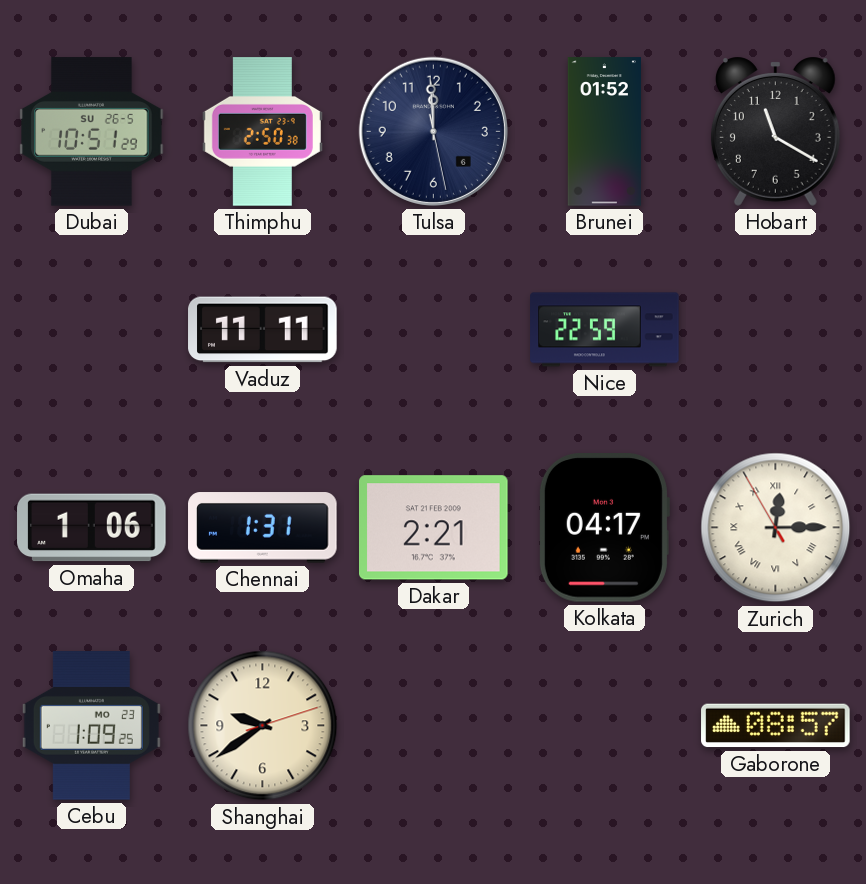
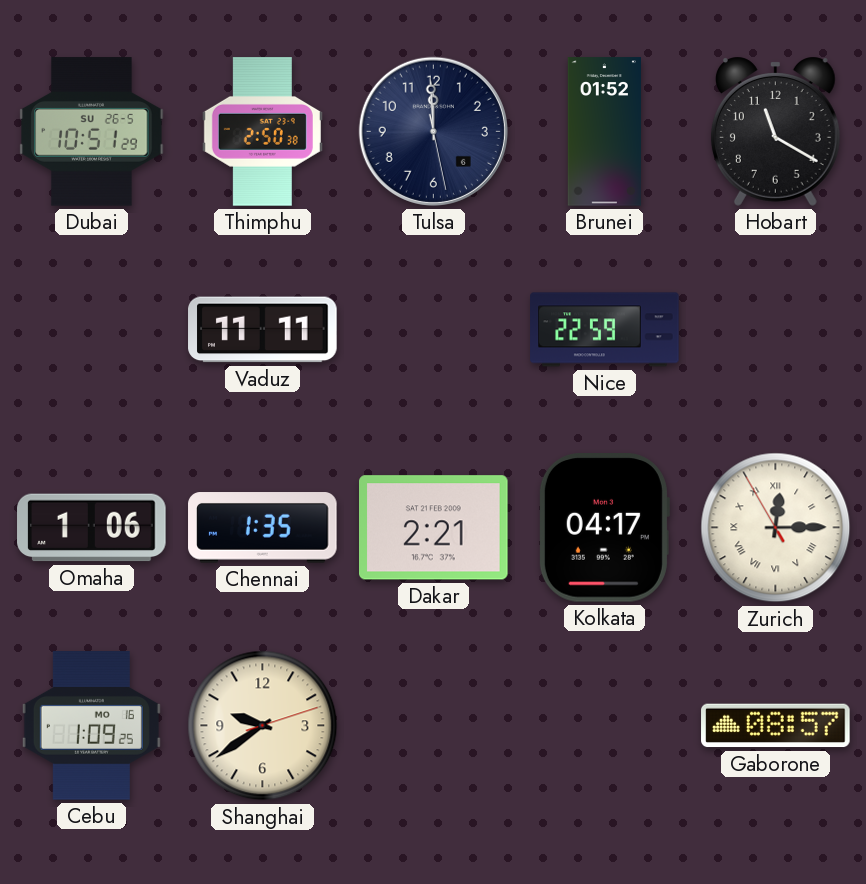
Chennai: 1:31 -> 1:35
Cebu date: MO 23 -> MO 16
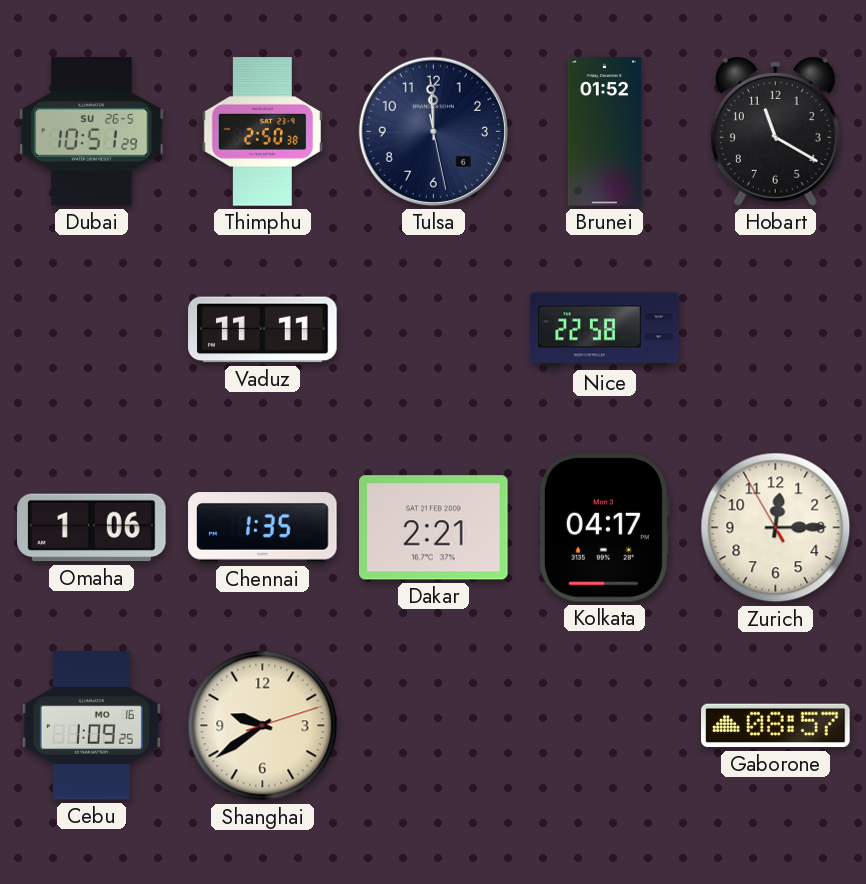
Nice: 22:59 -> 22:58
Zurich numerals: Roman -> Arabic
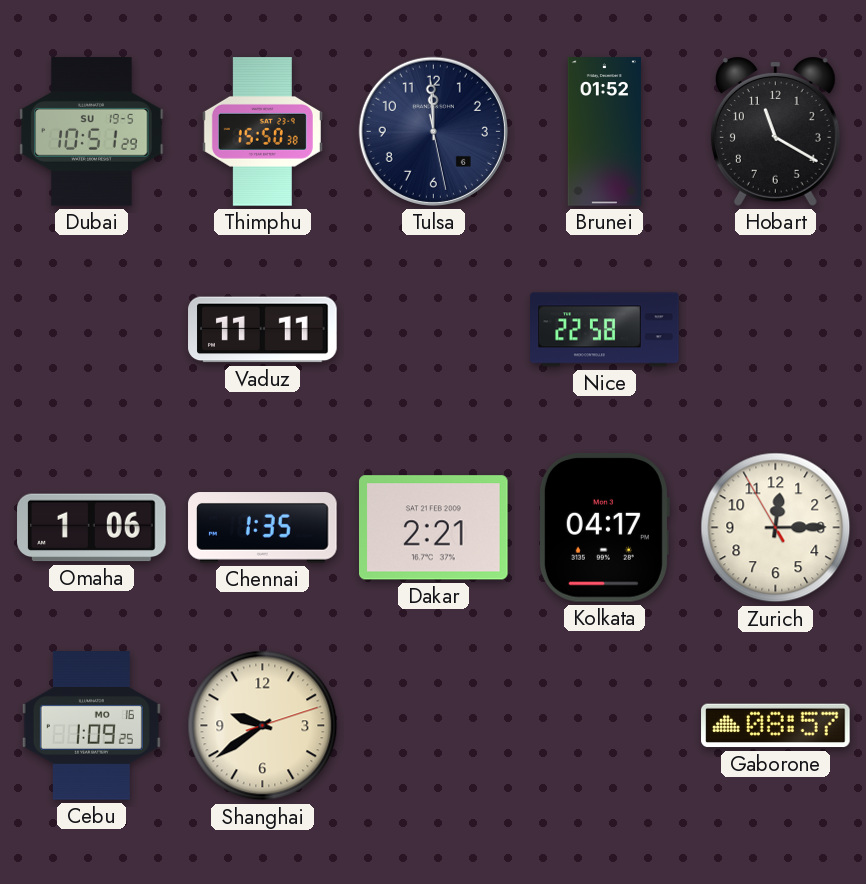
Dubai date: SU 26-5 -> SU 19-5
Thimphu: 2:50 -> 15:50
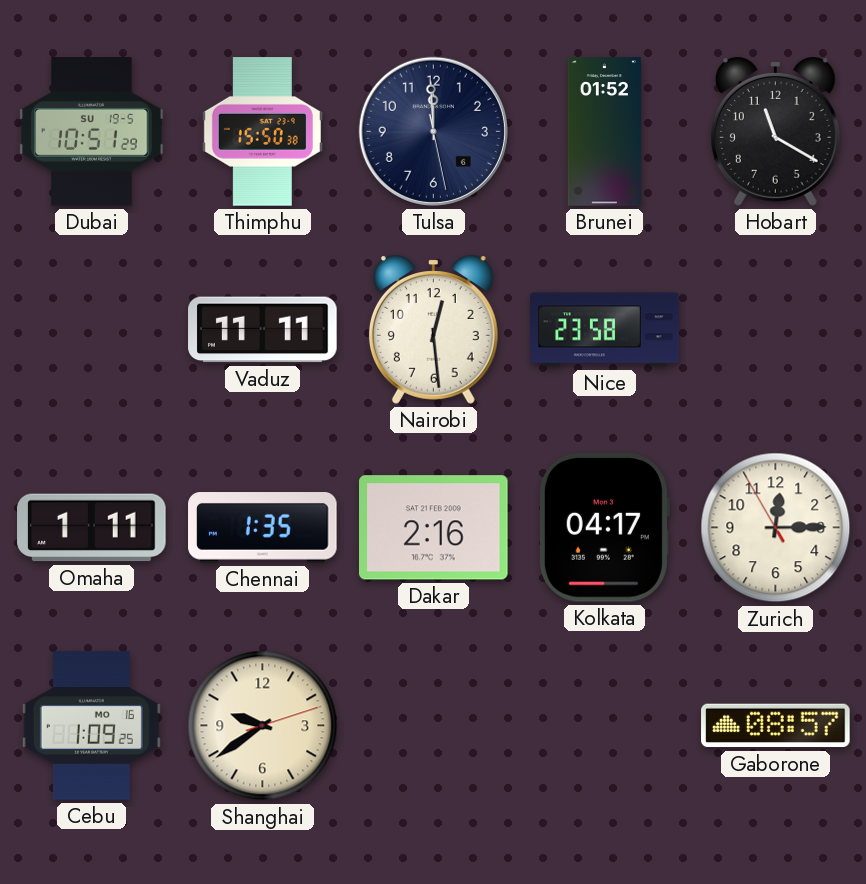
Nairobi: none -> 12:29
Nice: 22:58 -> 23:58
Omaha: 1:06 -> 1:11
Dakar: 2:21 -> 2:16
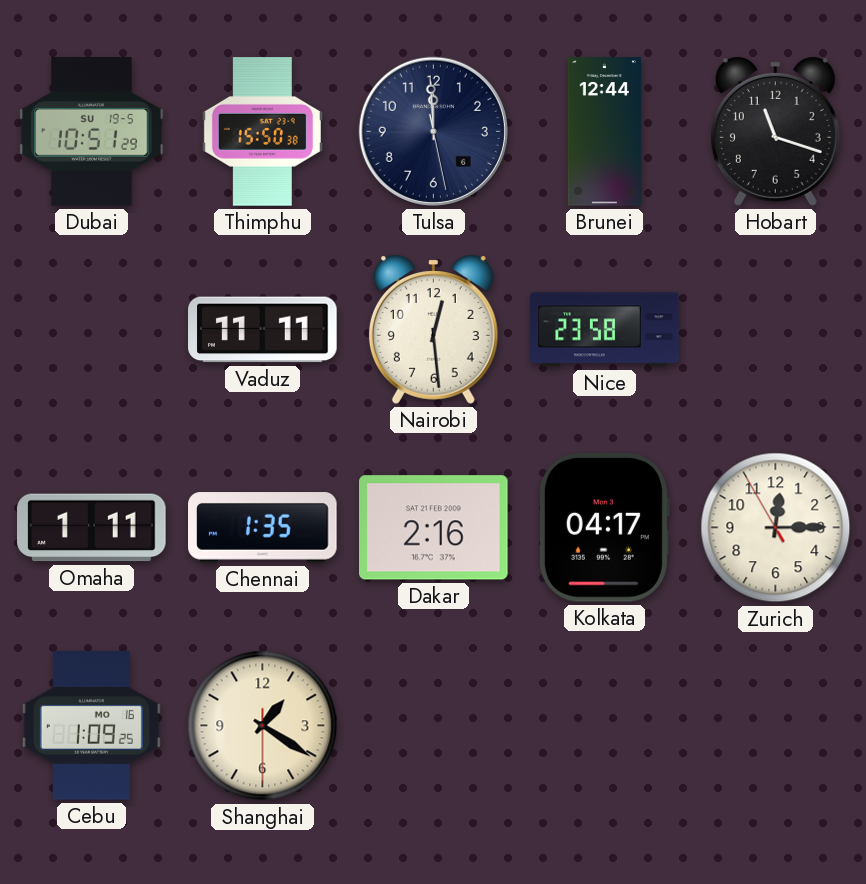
Brunei: 01:52 -> 12:44
Hobart: 11:20 -> 11:18
Shanghai: 9:39 -> 1:20
Gaborone: 08:57 -> none
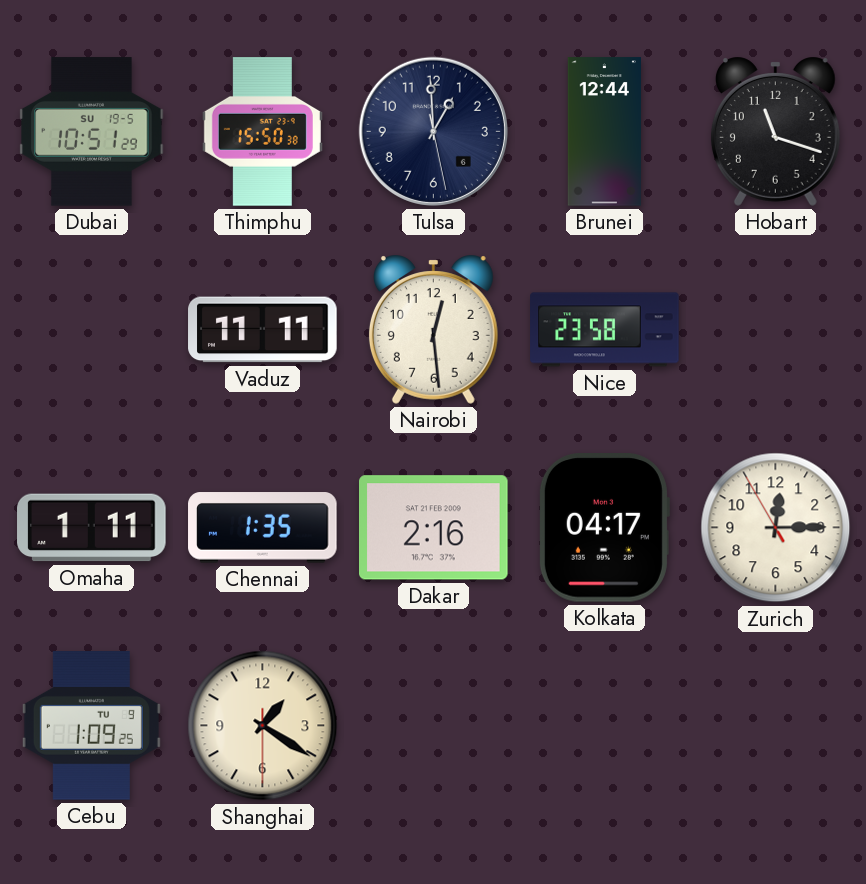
Tulsa: 11:59 -> 12:59
Cebu date: MO 16 -> TU 9
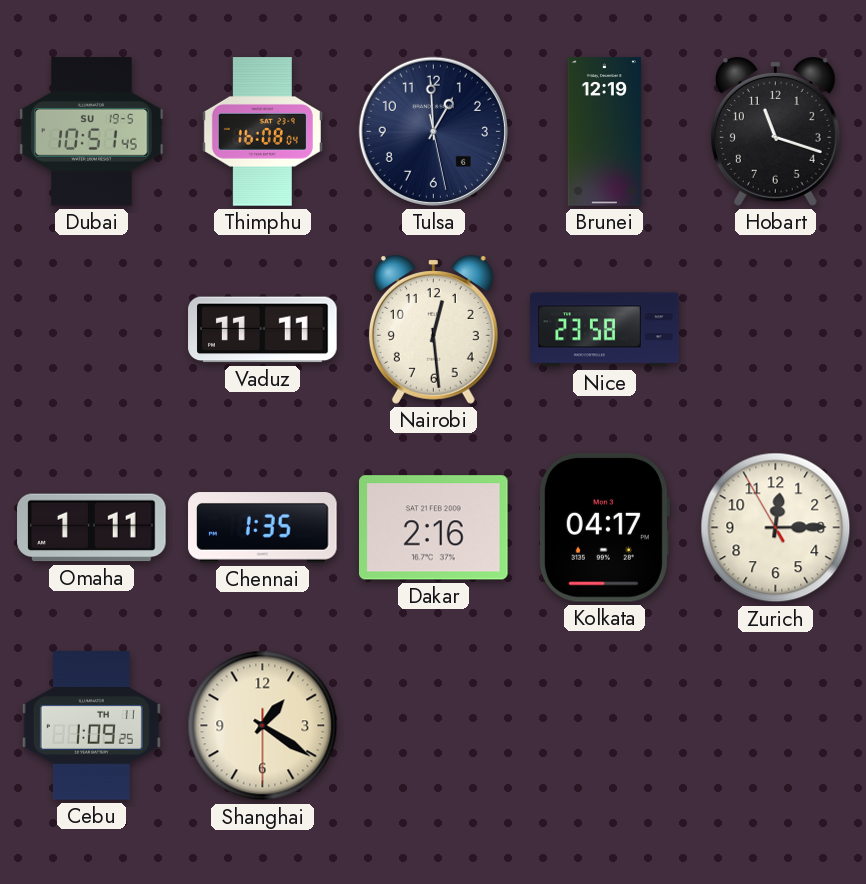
Dubai: 10:51:29 -> 10:51:45
Thimphu: 15:50 -> 16:08
Brunei: 12:44 -> 12:19
Cebu date: TU 9 -> TH 11
